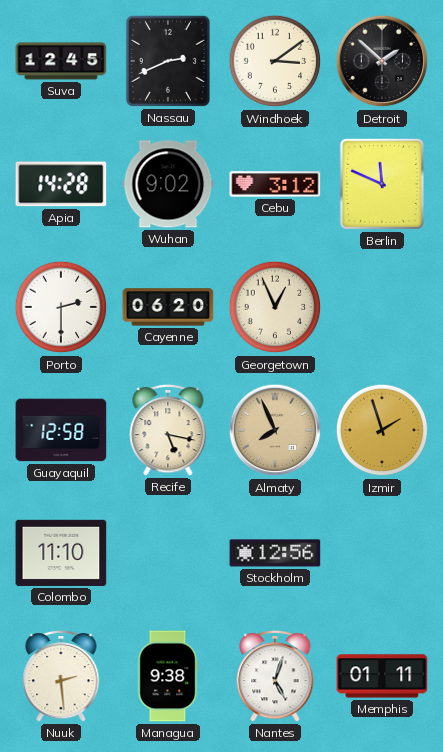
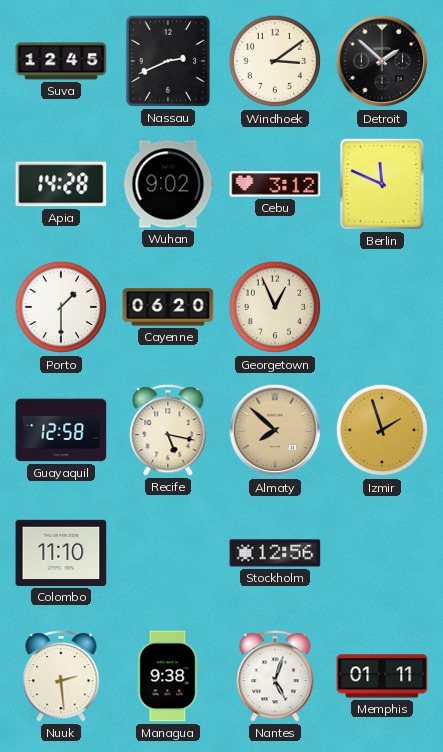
Porto: 2:30 -> 1:30
Almaty: 7:56 -> 7:52
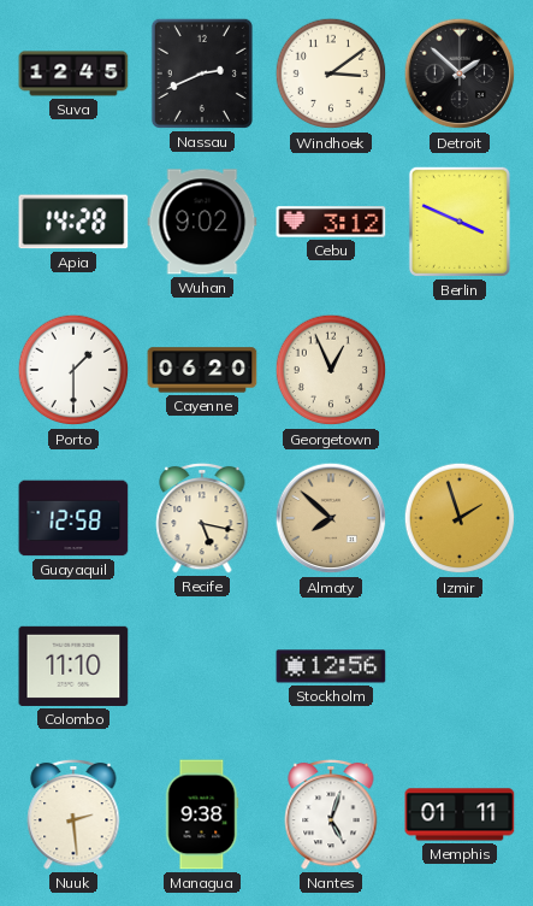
Berlin: 11:49 -> 3:49
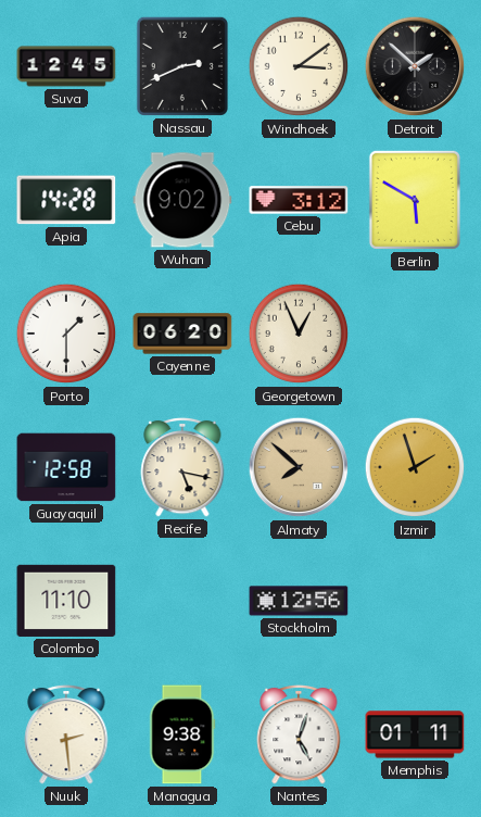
Berlin: 3:49 -> 5:50
